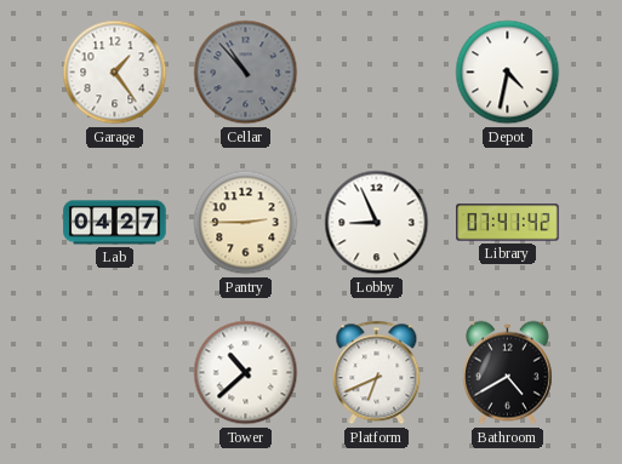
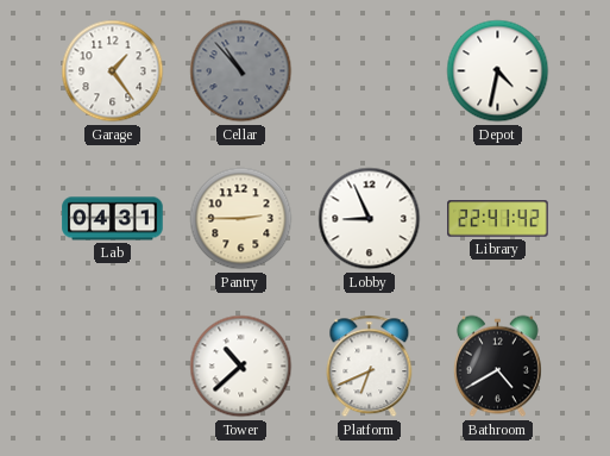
Lab: 04:27 -> 04:31
Library: 07:41 -> 22:41
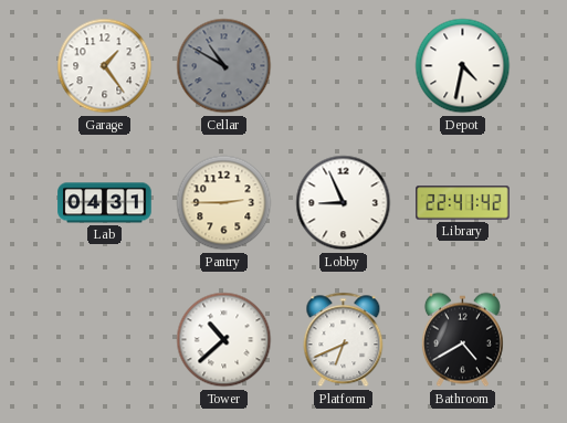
Cellar: 10:53 -> 10:50
